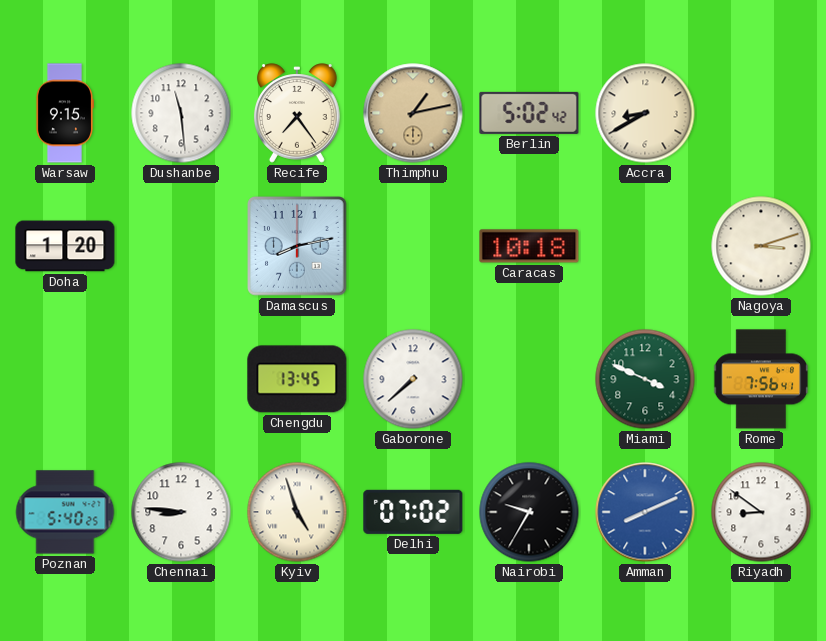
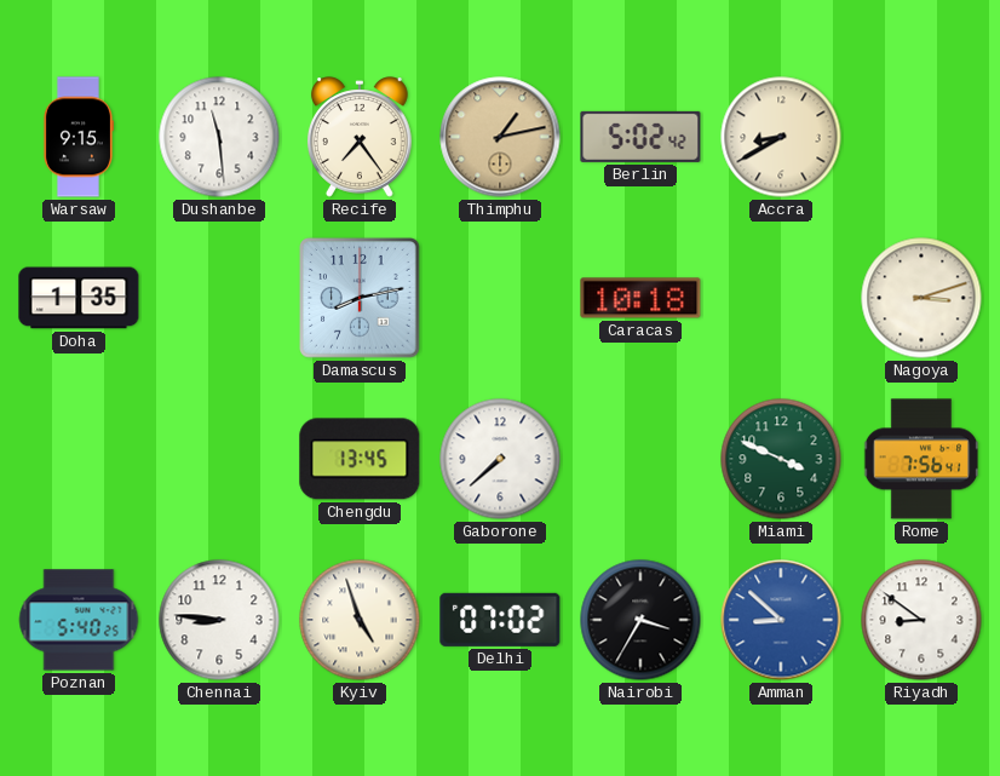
Doha: 1:20 -> 1:35
Nairobi: 9:35 -> 3:35
Amman: 8:11 -> 8:52
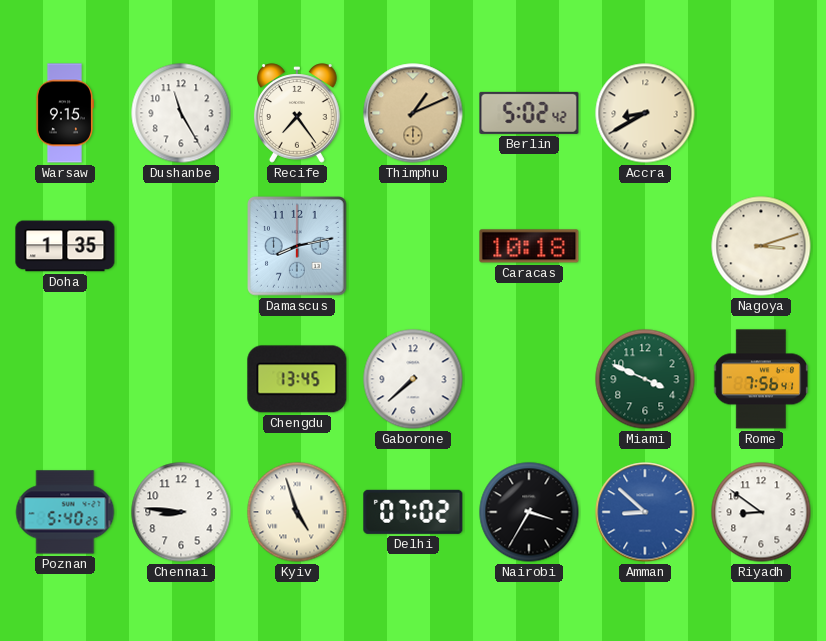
Dushanbe: 11:29 -> 11:25
Thimphu: 1:13 -> 1:11
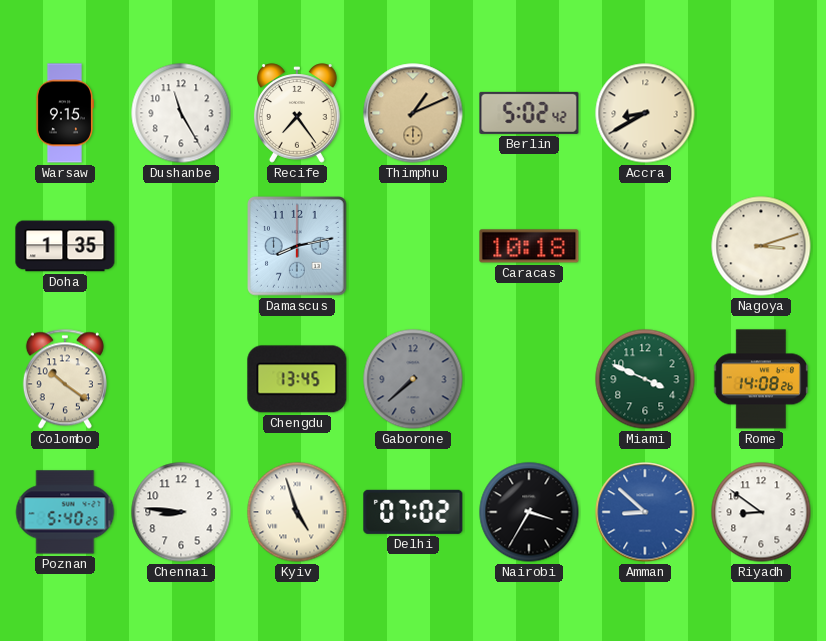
Colombo: none -> 10:21
Gaborone dial: white -> grey
Rome: 7:56 -> 14:08
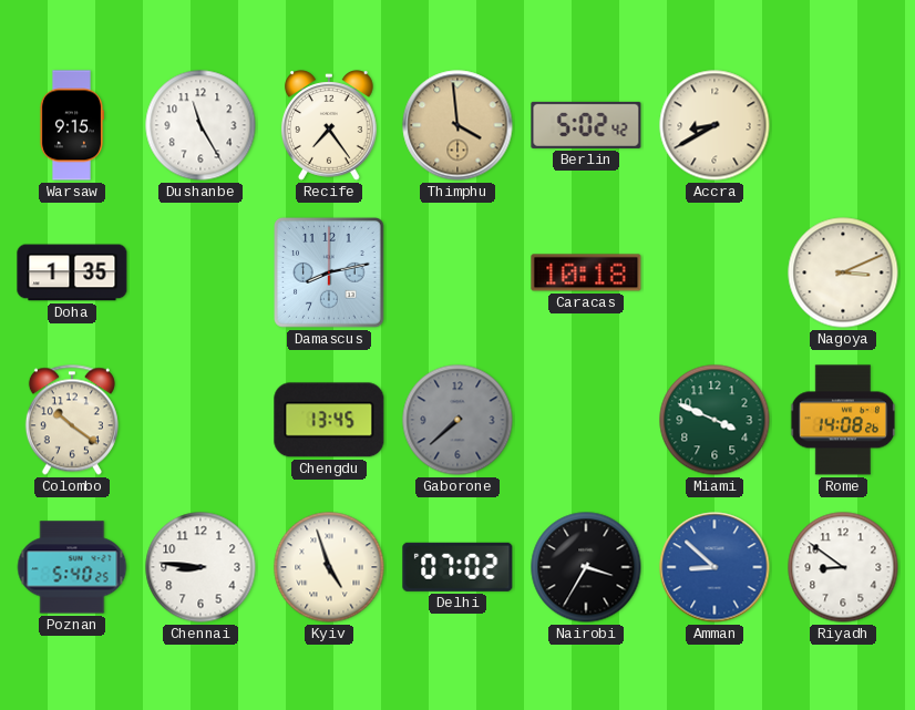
Thimphu: 1:11 -> 3:59
Nagoya: 3:12 -> 3:11
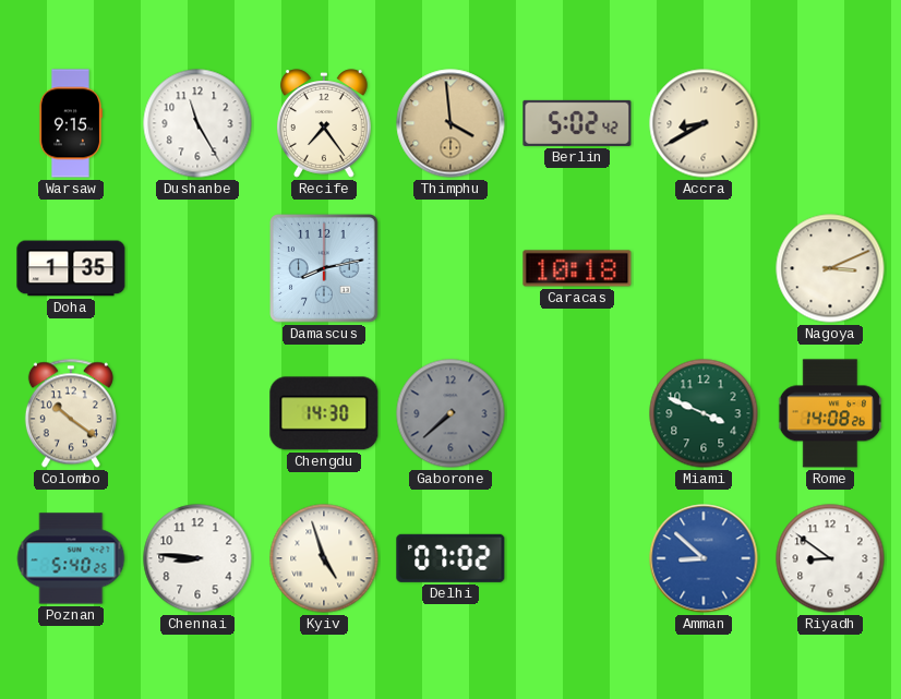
Chengdu: 13:45 -> 14:30
Nairobi: 3:35 -> none
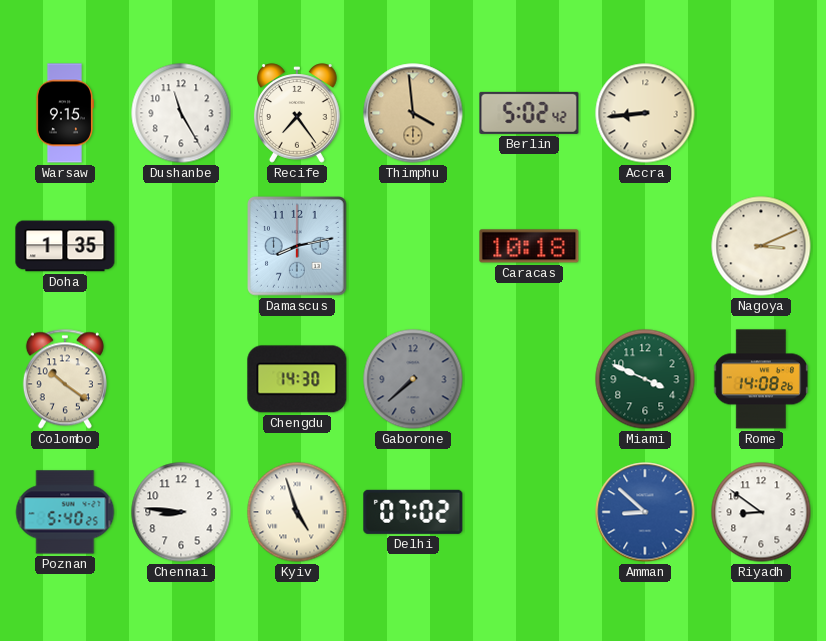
Accra: 8:40 -> 8:44
